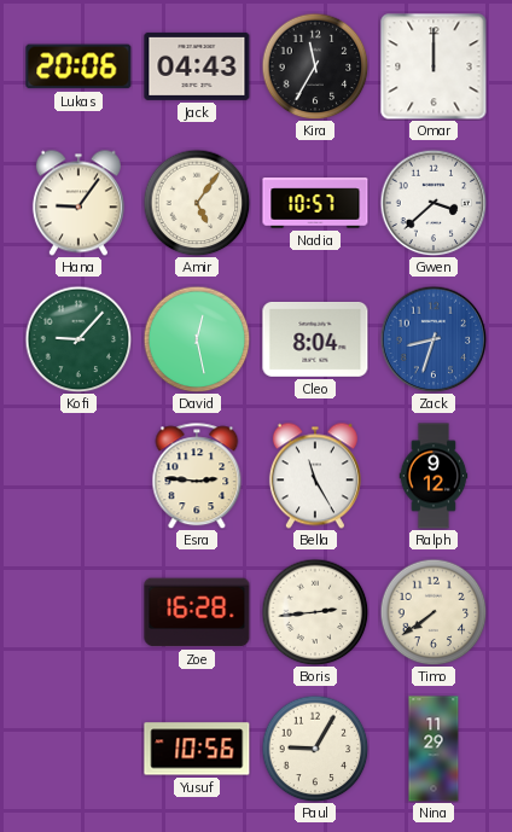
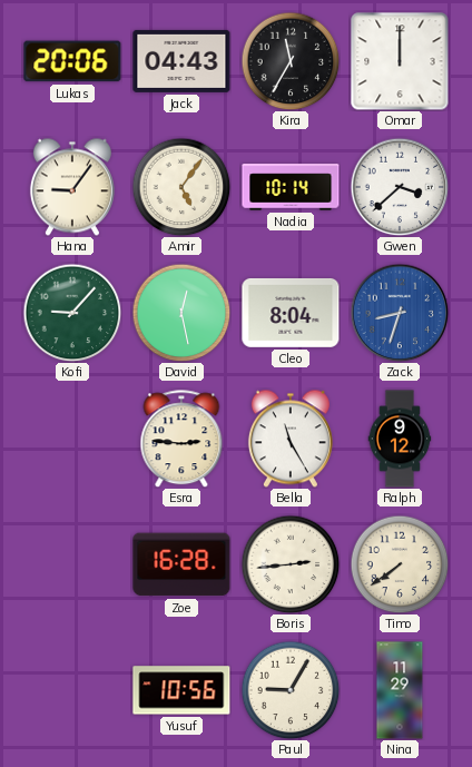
Nadia: 10:57 -> 10:14
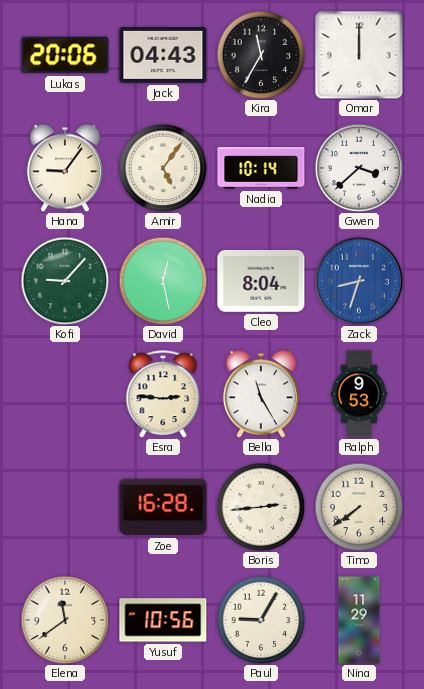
Ralph: 9:12 -> 9:53
Elena: none -> 11:39
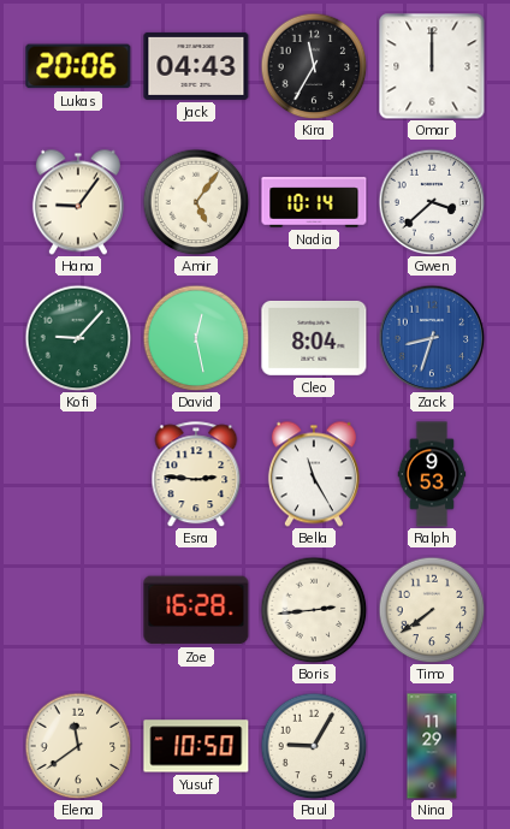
Yusuf: 10:56 -> 10:50
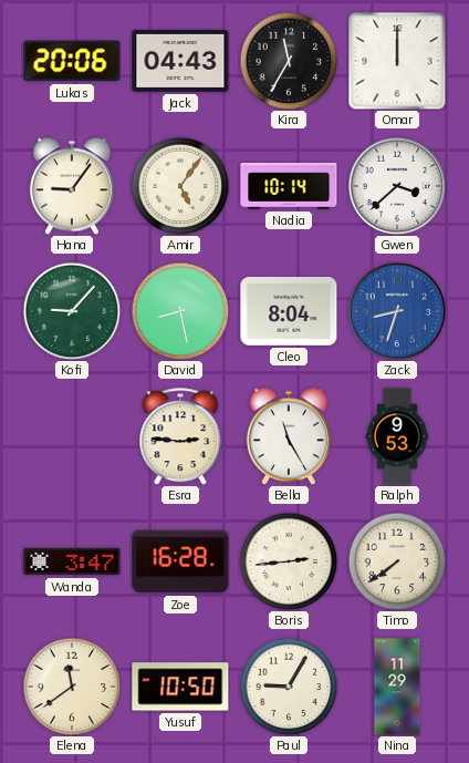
David: 12:28 -> 8:28
Wanda: none -> 3:47
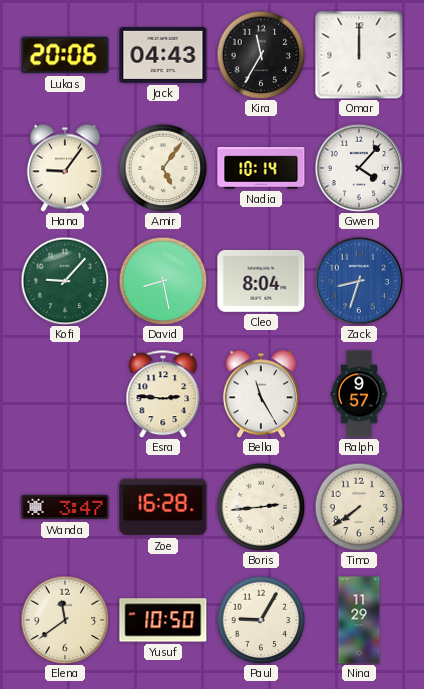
Gwen: 3:38 -> 4:07
Ralph: 9:53 -> 9:57
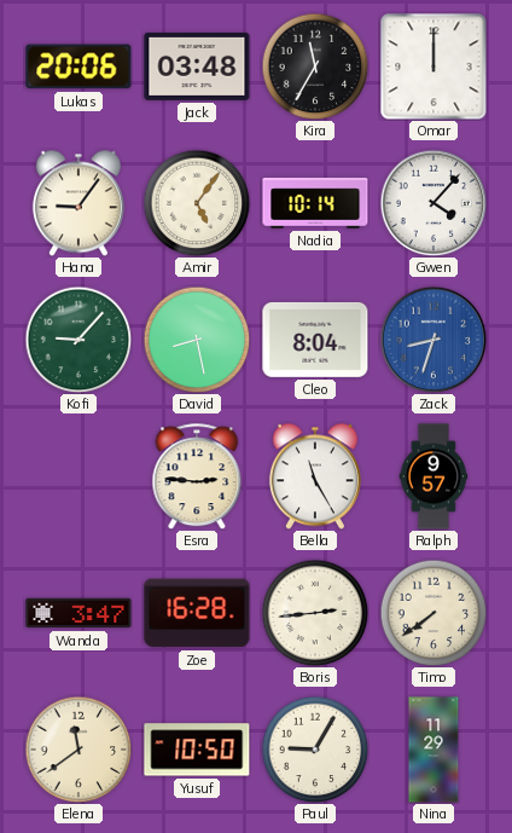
Jack: 04:43 -> 03:48
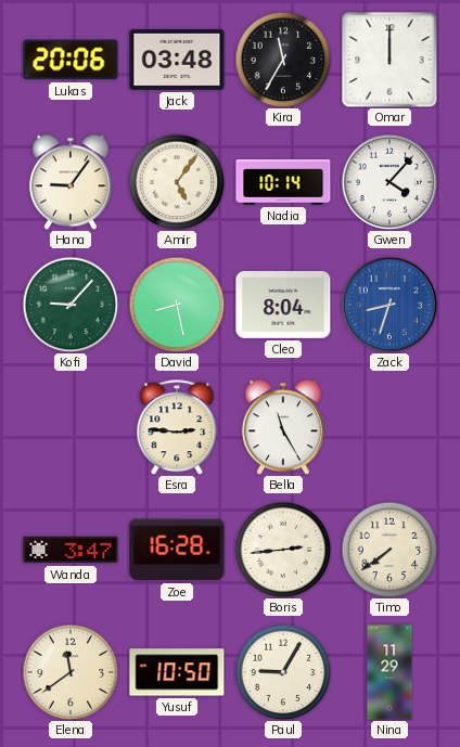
Ralph: 9:57 -> none
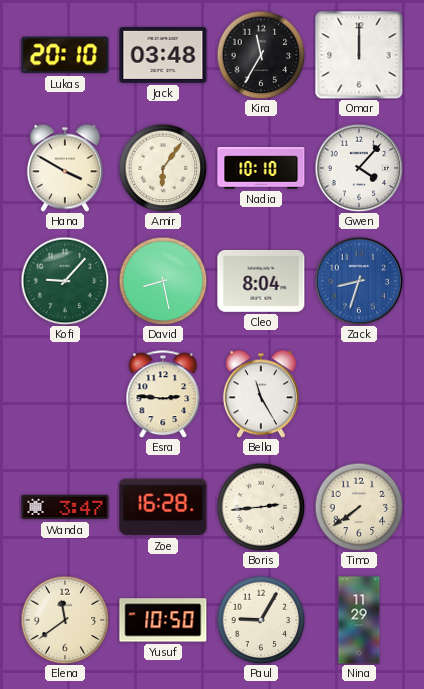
Lukas: 20:06 -> 20:10
Hana: 9:06 -> 3:50
Amir: 5:06 -> 6:06
Nadia: 10:14 -> 10:10
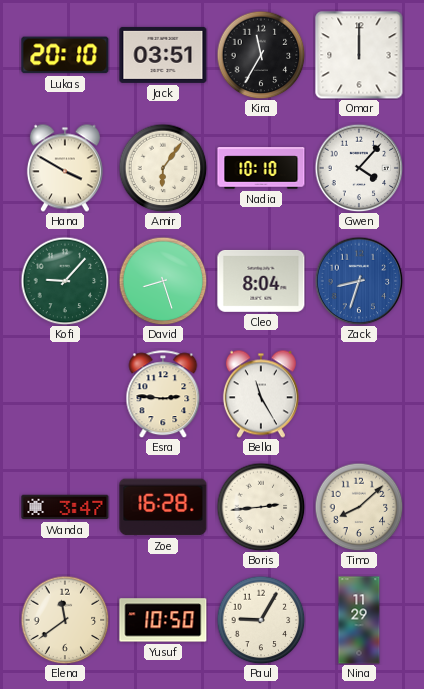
Jack: 03:48 -> 03:51
David: 8:28 -> 8:27
Timo: 7:39 -> 8:08
